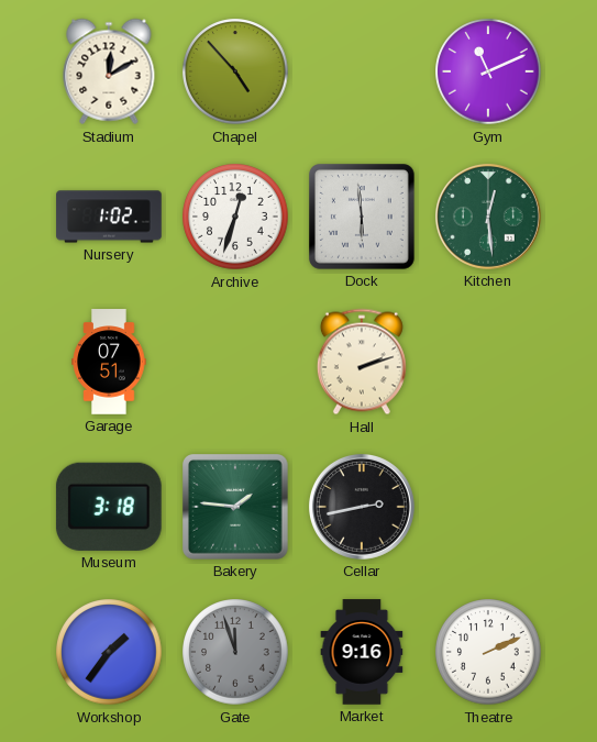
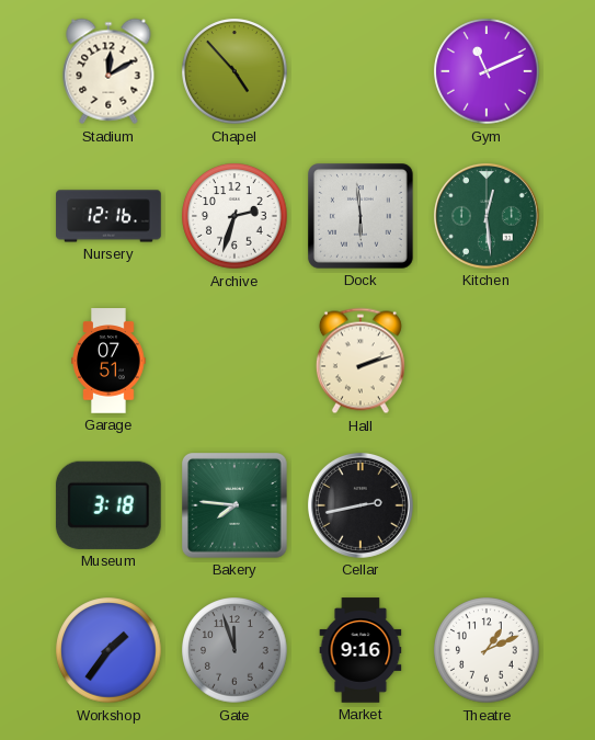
Nursery: 1:02 -> 12:16
Archive: 12:33 -> 2:33
Bakery: 1:46 -> 7:46
Theatre: 2:11 -> 1:11
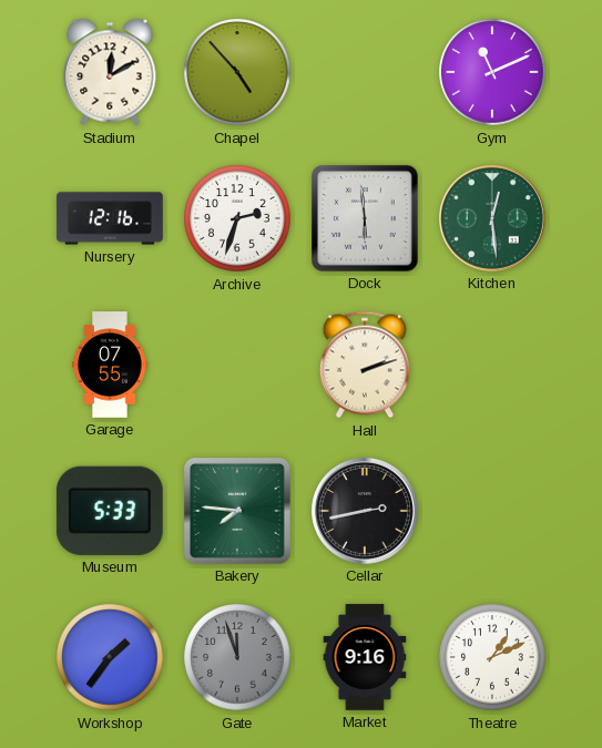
Garage: 07:51 -> 07:55
Museum: 3:18 -> 5:33
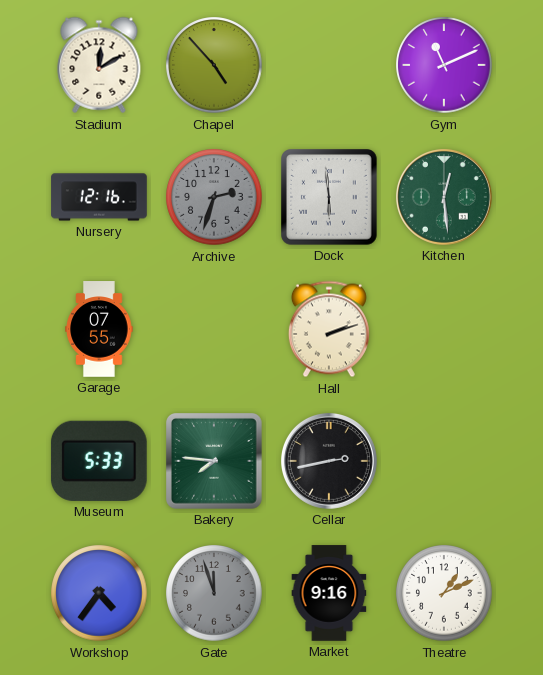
Archive dial: white -> grey
Workshop: 1:36 -> 4:36
